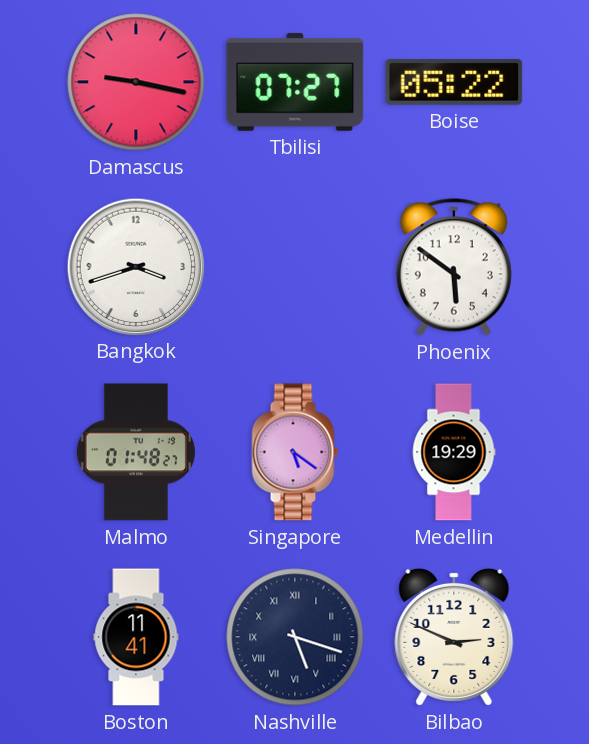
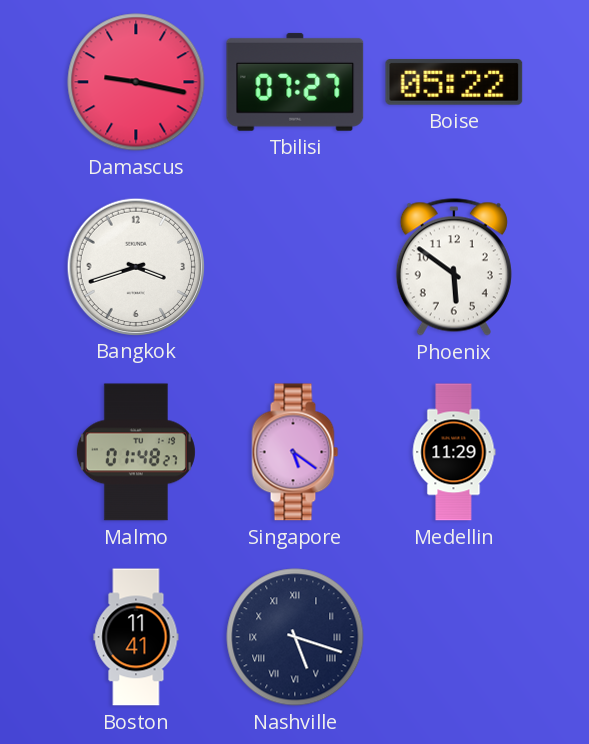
Medellin: 19:29 -> 11:29
Bilbao: 2:49 -> none
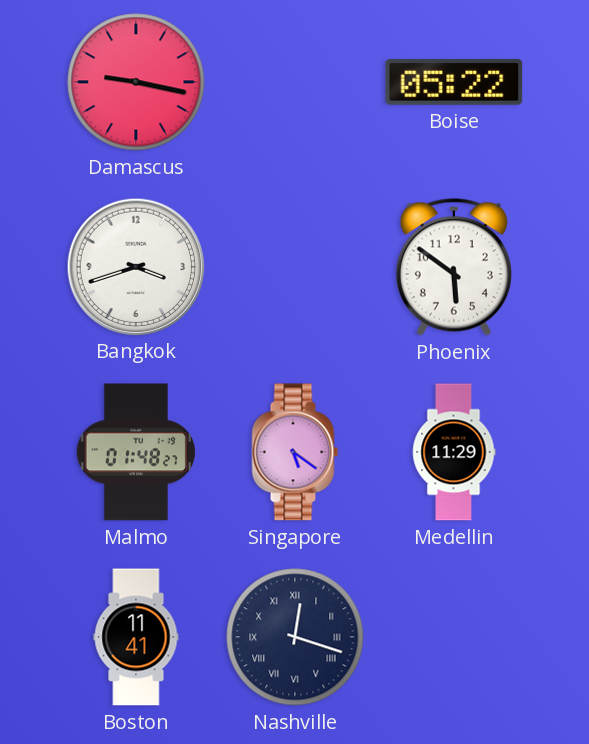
Tbilisi: 07:27 -> none
Nashville: 5:18 -> 12:18
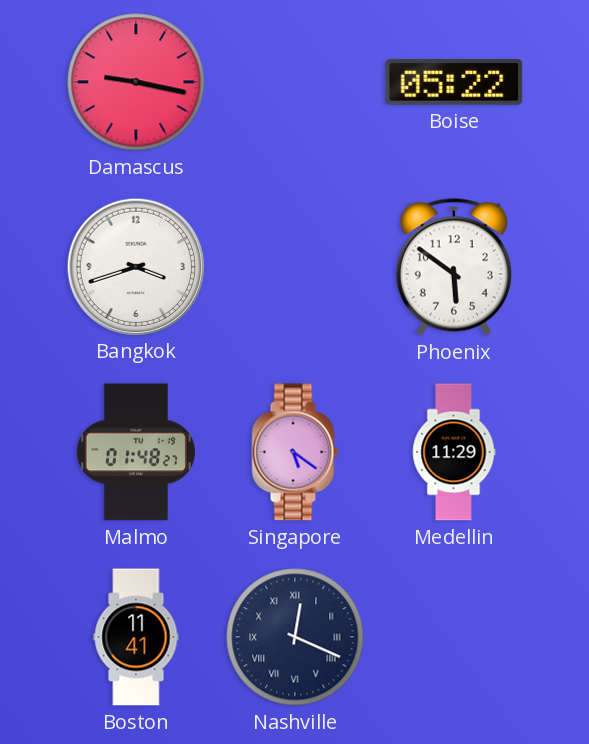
Nashville: 12:18 -> 12:19
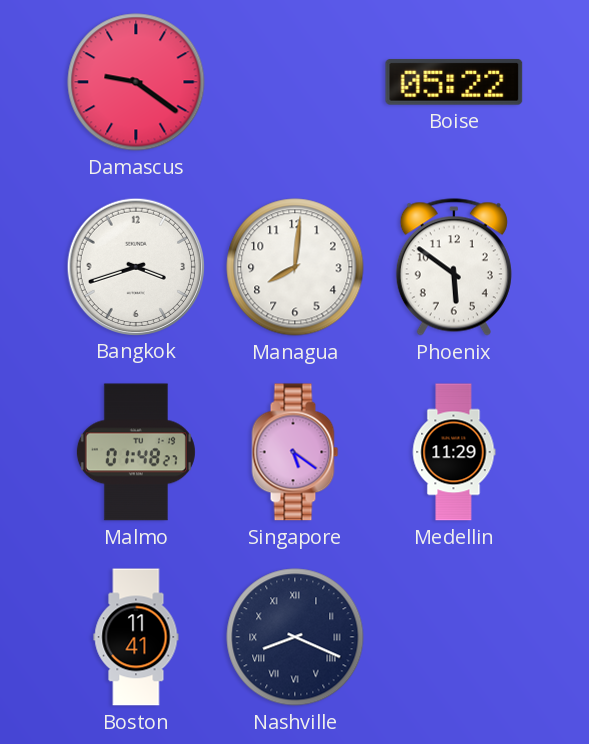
Damascus: 9:17 -> 9:21
Managua: none -> 8:01
Nashville: 12:19 -> 8:19
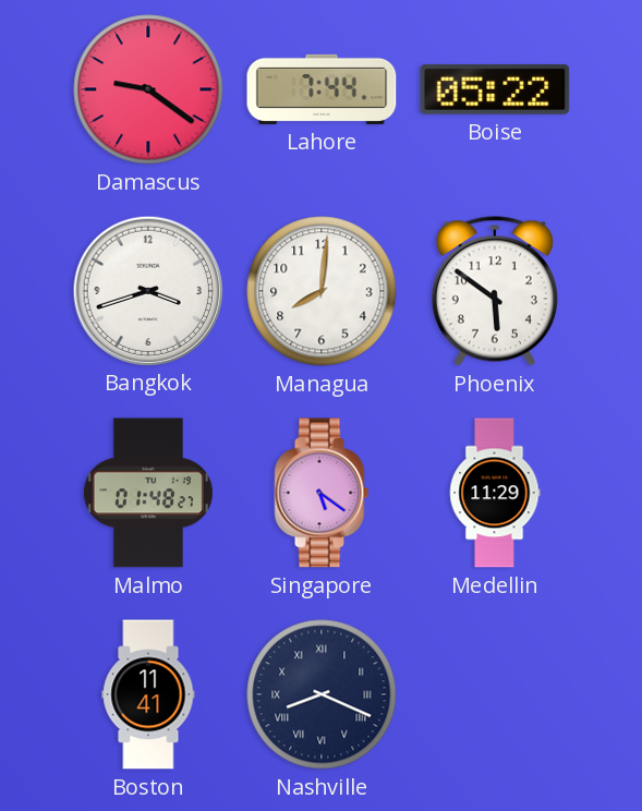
Lahore: none -> 7:44
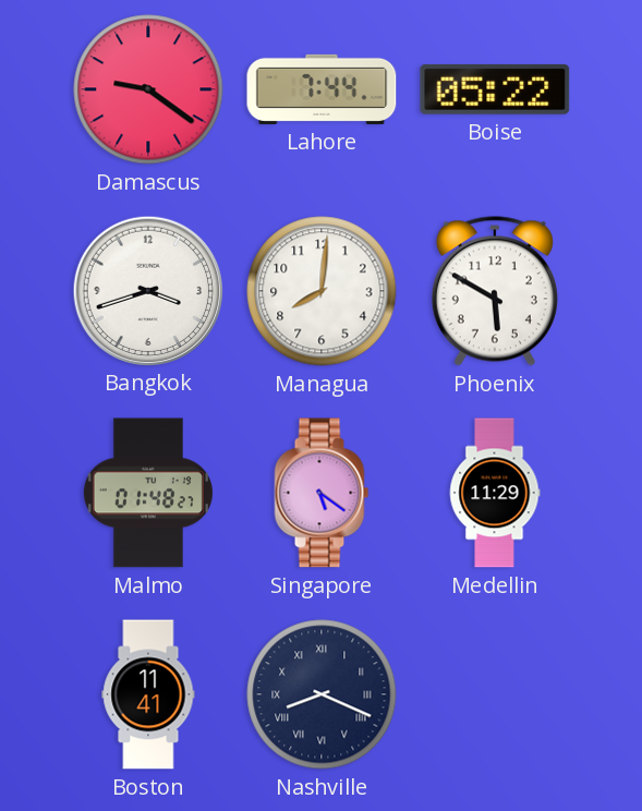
Phoenix: 5:51 -> 5:50
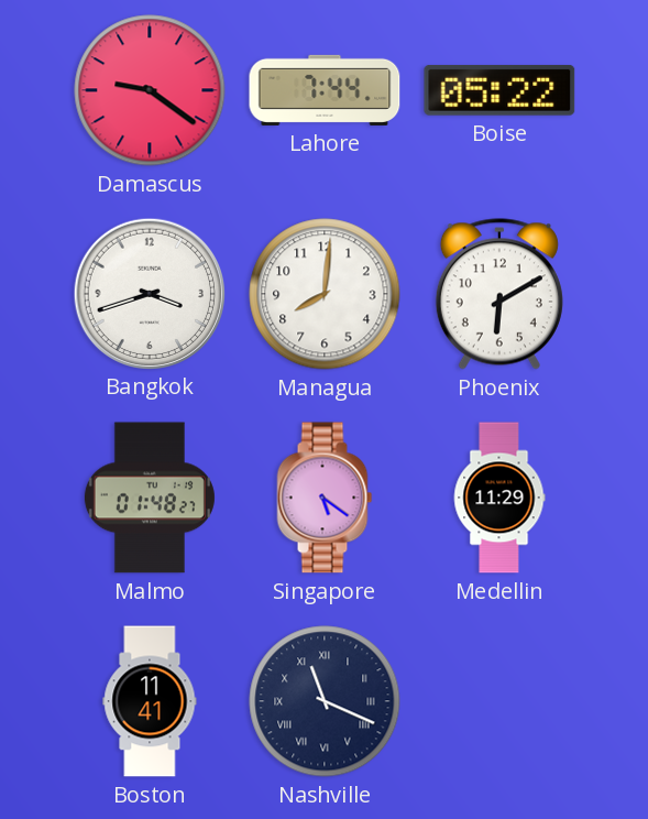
Phoenix: 5:50 -> 6:10
Nashville: 8:19 -> 11:19
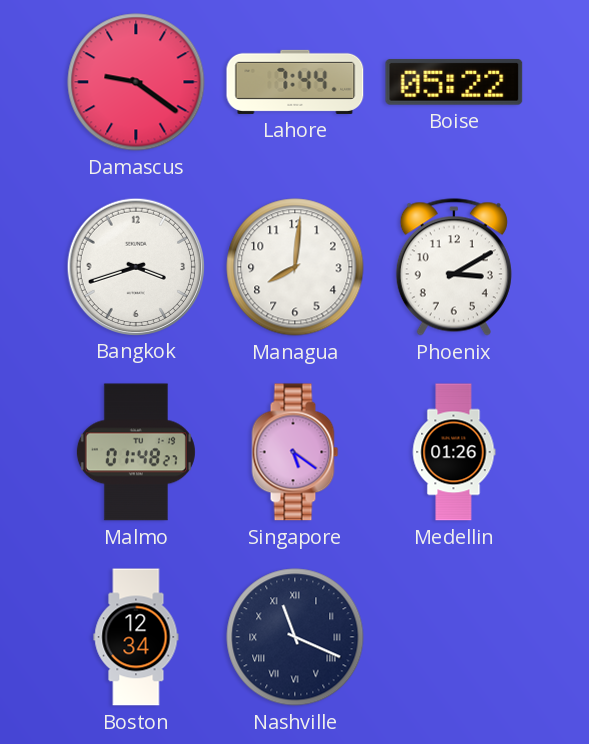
Phoenix: 6:10 -> 3:10
Medellin: 11:29 -> 01:26
Boston: 11:41 -> 12:34
